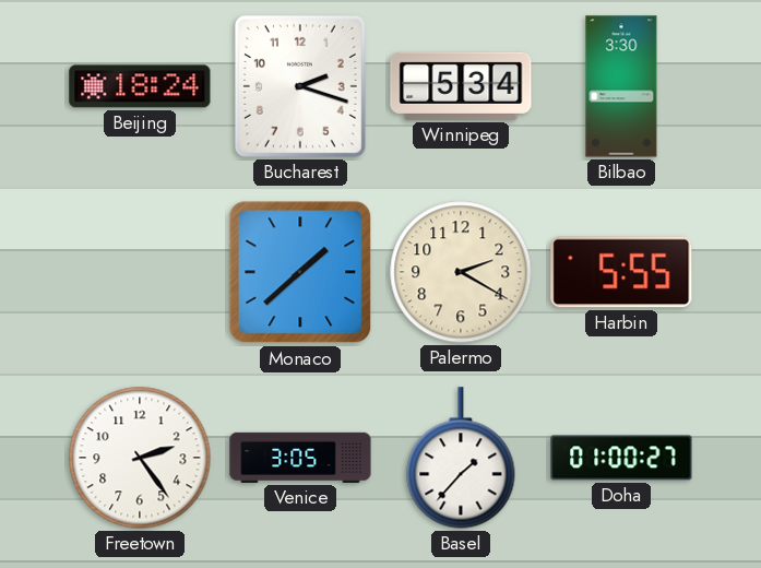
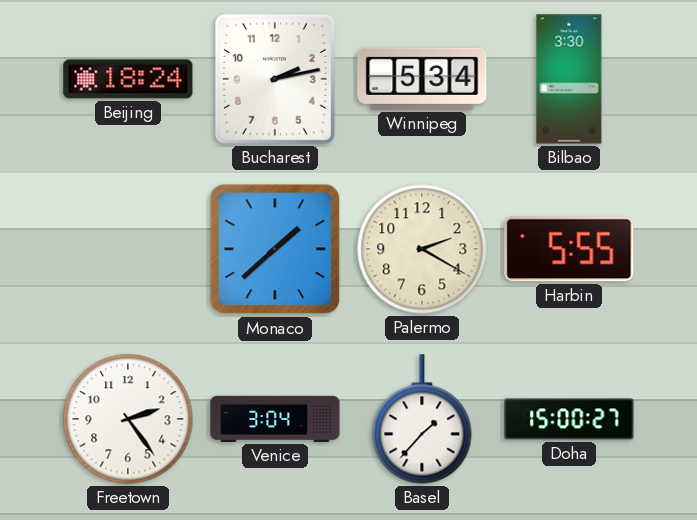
Bucharest: 2:18 -> 2:13
Venice: 3:05 -> 3:04
Doha: 01:00 -> 15:00
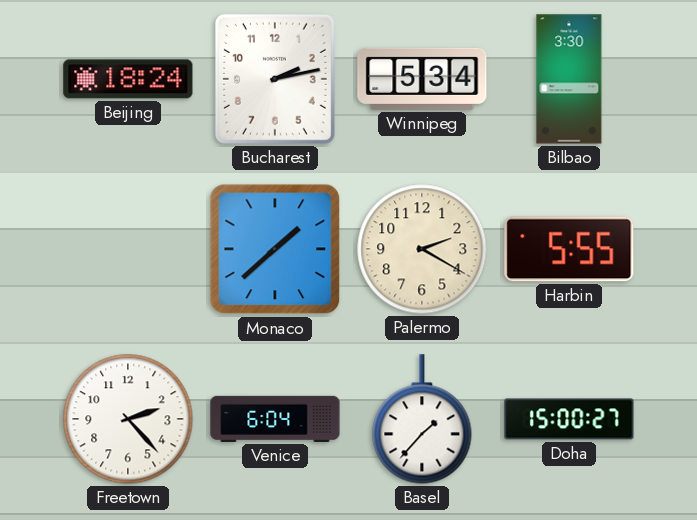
Freetown: 2:24 -> 2:23
Venice: 3:04 -> 6:04
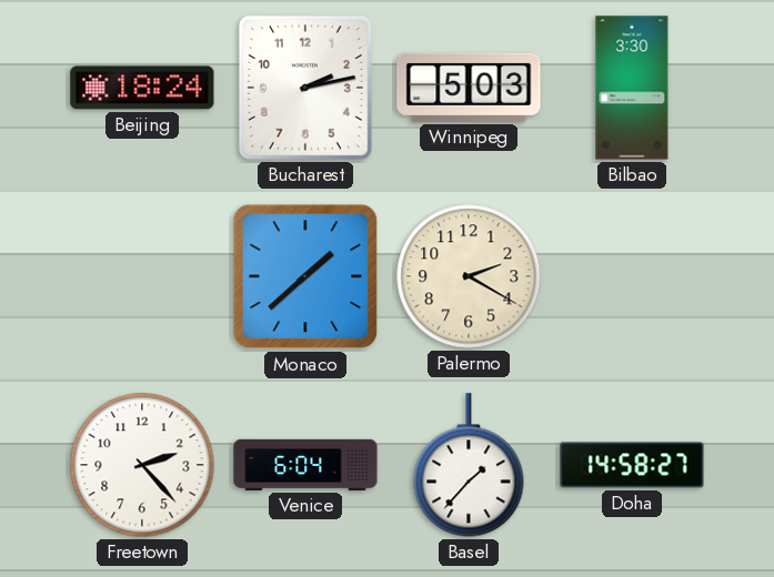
Winnipeg: 5:34 -> 5:03
Harbin: 5:55 -> none
Doha: 15:00 -> 14:58
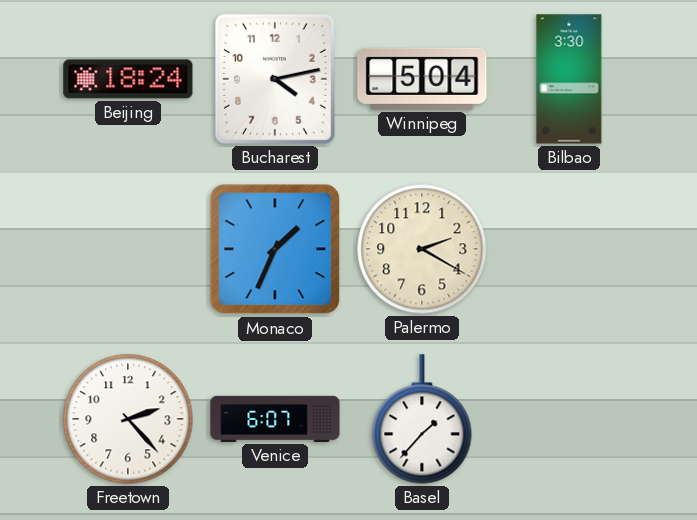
Bucharest: 2:13 -> 4:13
Winnipeg: 5:03 -> 5:04
Monaco: 1:38 -> 1:34
Venice: 6:04 -> 6:07
Doha: 14:58 -> none
